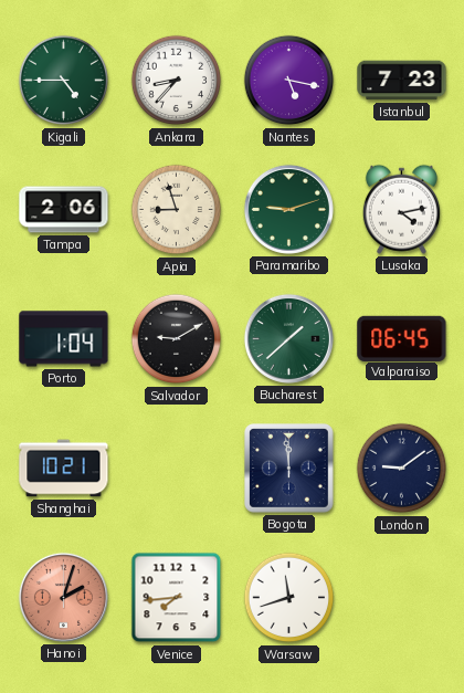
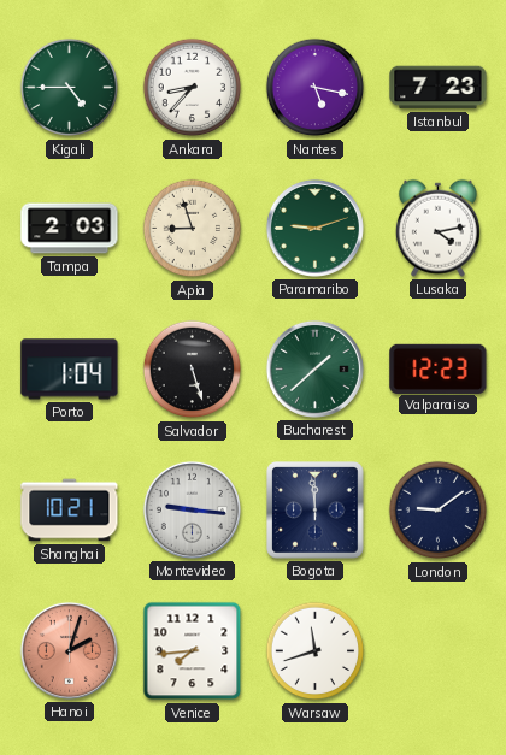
Tampa: 2:06 -> 2:03
Salvador: 9:10 -> 5:27
Valparaiso: 06:45 -> 12:23
Montevideo: none -> 9:16
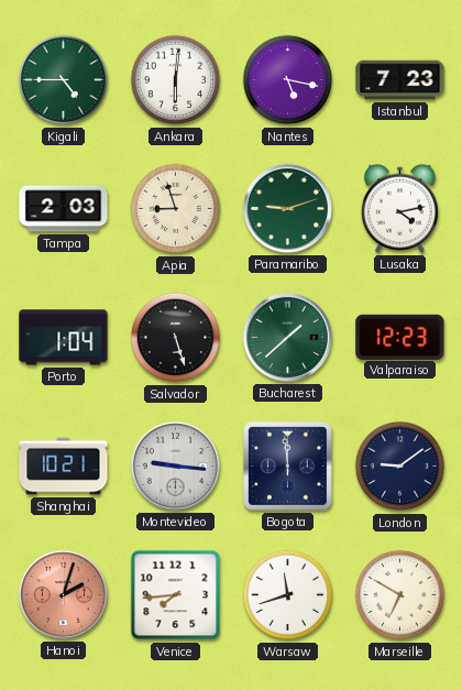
Ankara: 8:37 -> 6:01
Marseille: none -> 6:50
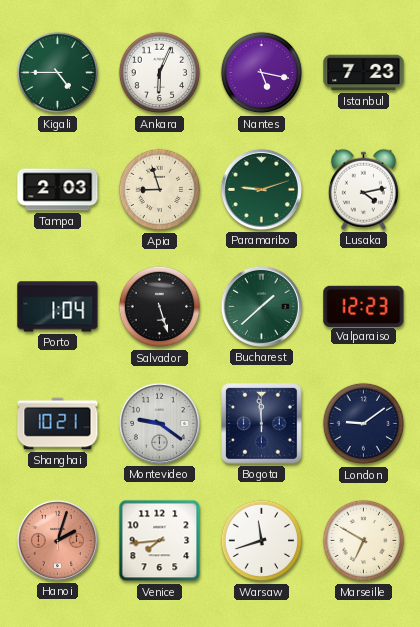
Ankara: 6:01 -> 6:04
Montevideo: 9:16 -> 9:21
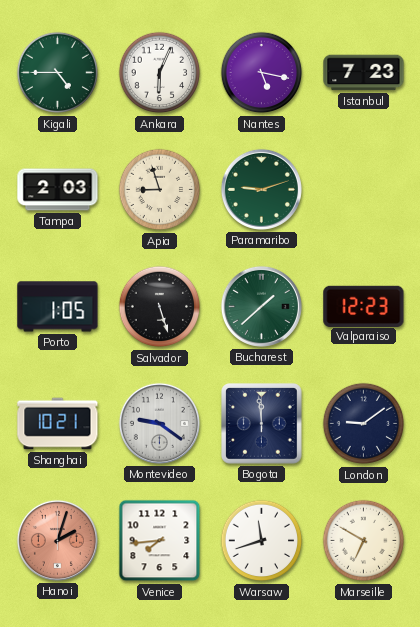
Lusaka: 4:13 -> none
Porto: 1:04 -> 1:05
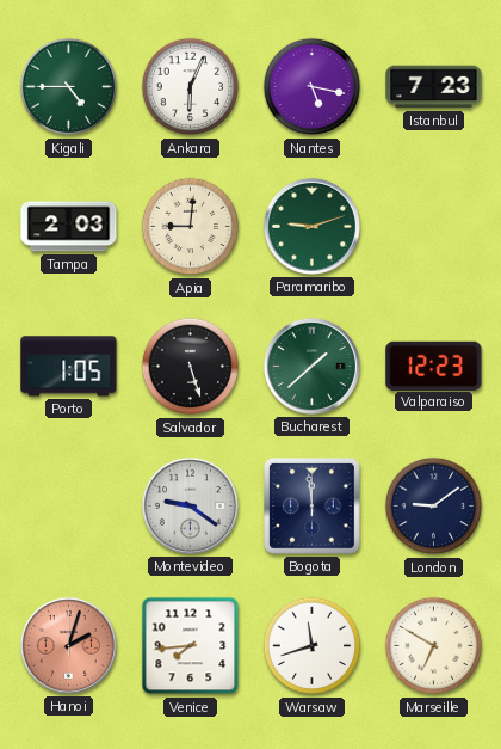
Apia: 8:57 -> 9:01
Shanghai: 10:21 -> none
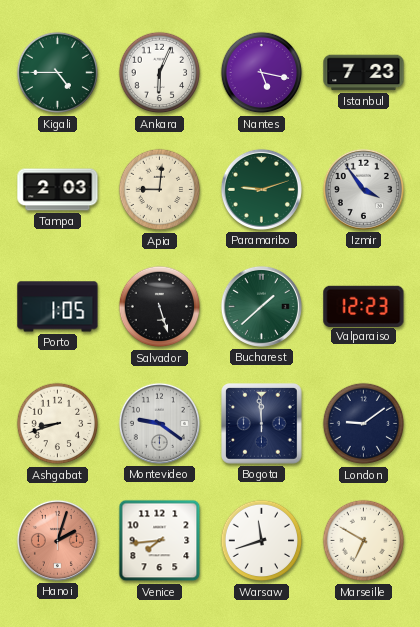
Izmir: none -> 3:54
Ashgabat: none -> 8:42
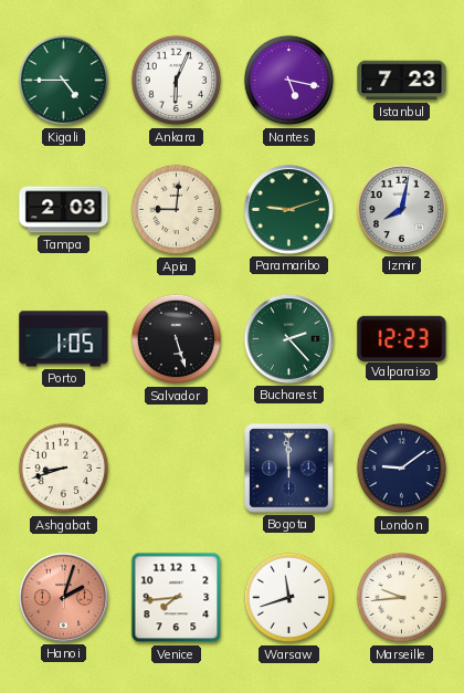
Izmir: 3:54 -> 8:02
Bucharest: 1:38 -> 2:23
Montevideo: 9:21 -> none
Marseille: 6:50 -> 9:44
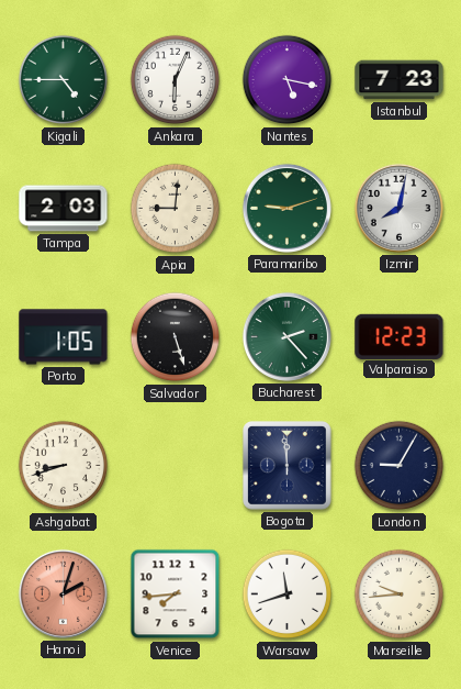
London: 9:09 -> 9:05
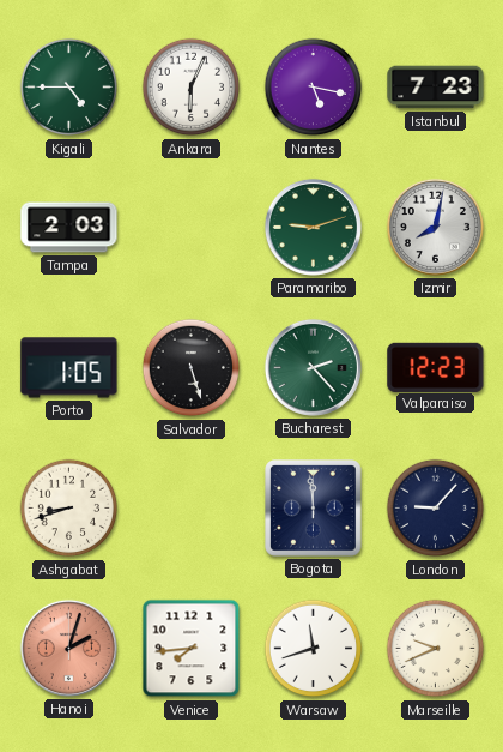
Apia: 9:01 -> none
London: 9:05 -> 9:07
Marseille: 9:44 -> 9:41
